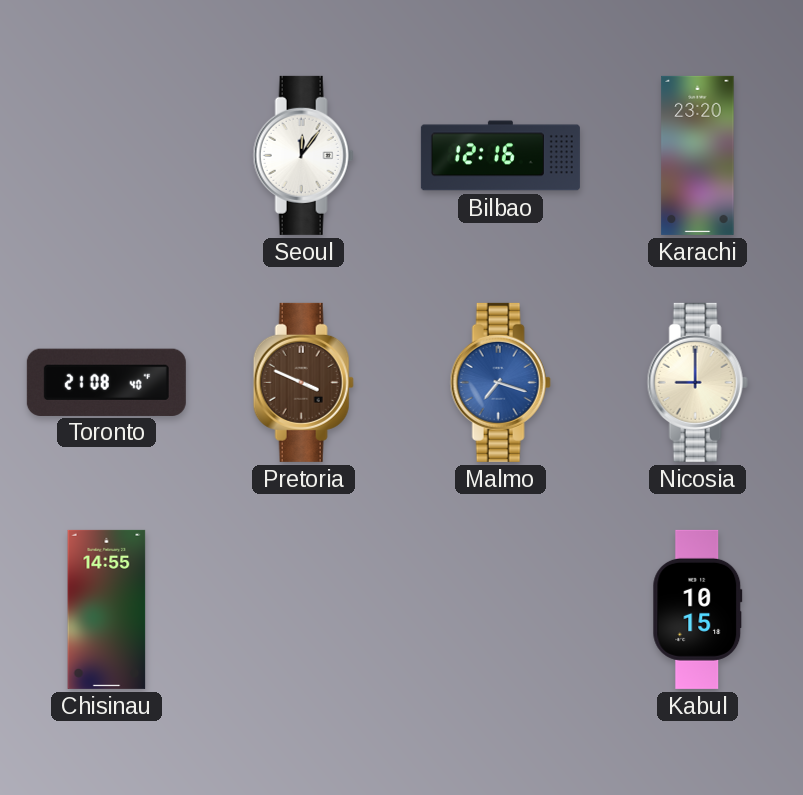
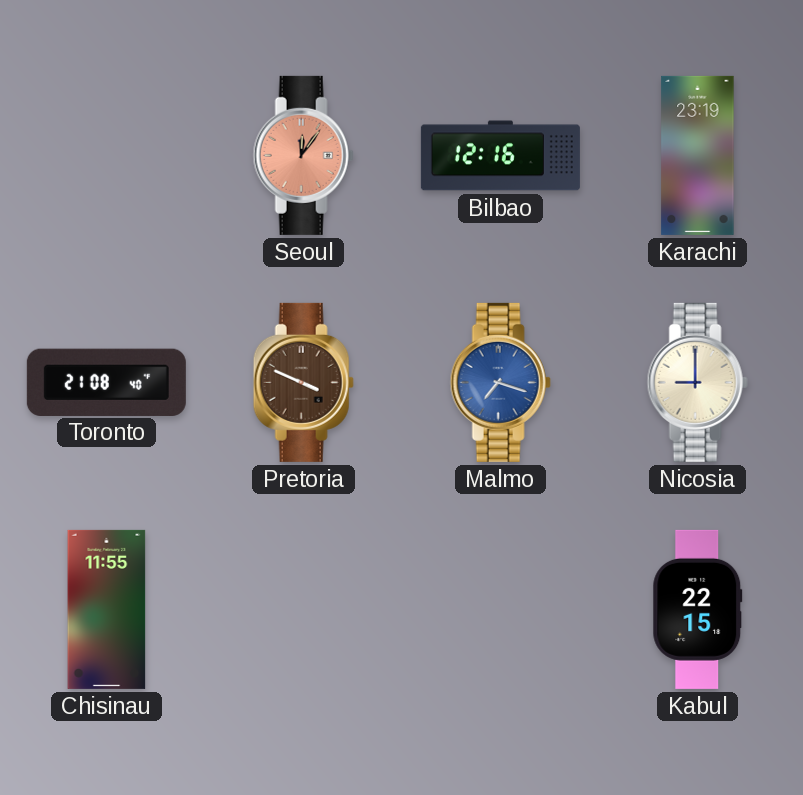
Seoul dial: white -> salmon
Karachi: 23:20 -> 23:19
Chisinau: 14:55 -> 11:55
Kabul: 10:15 -> 22:15
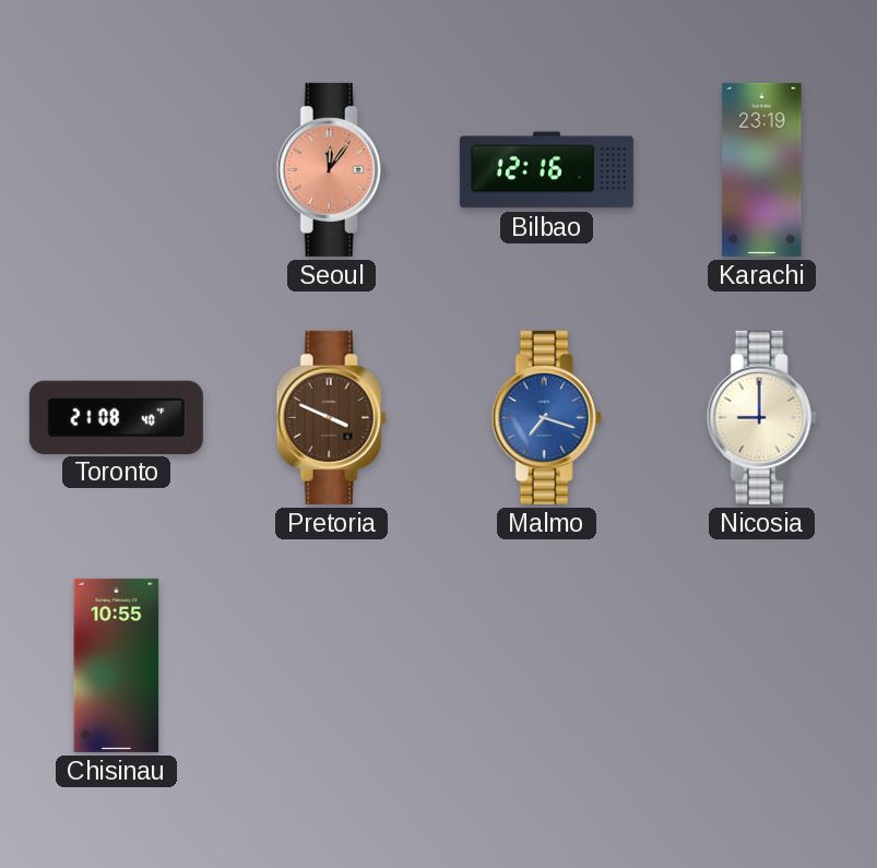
Chisinau: 11:55 -> 10:55
Kabul: 22:15 -> none
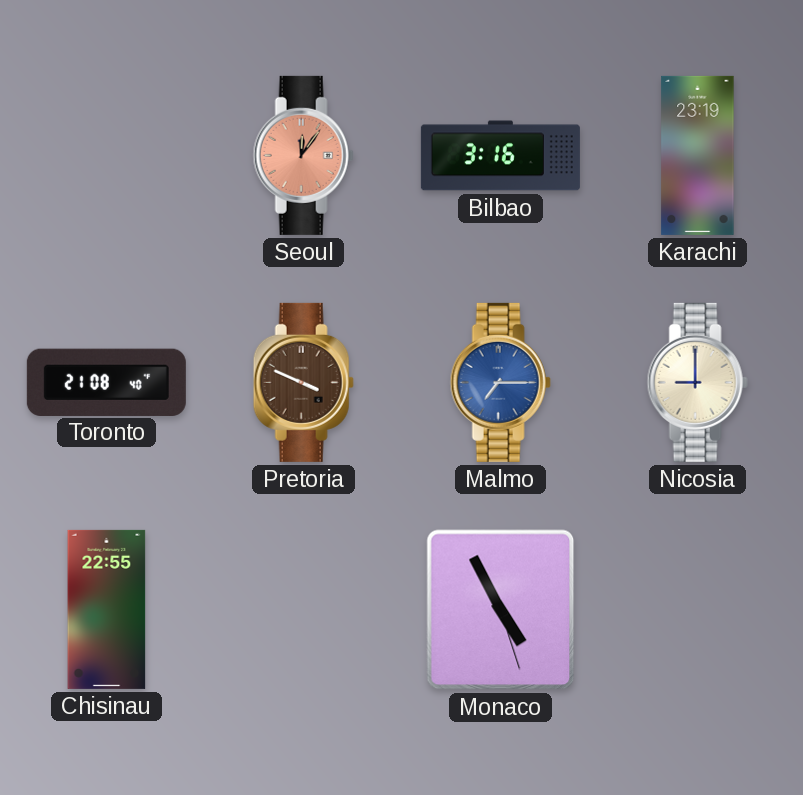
Bilbao: 12:16 -> 3:16
Malmo: 7:18 -> 7:15
Chisinau: 10:55 -> 22:55
Monaco: none -> 4:55
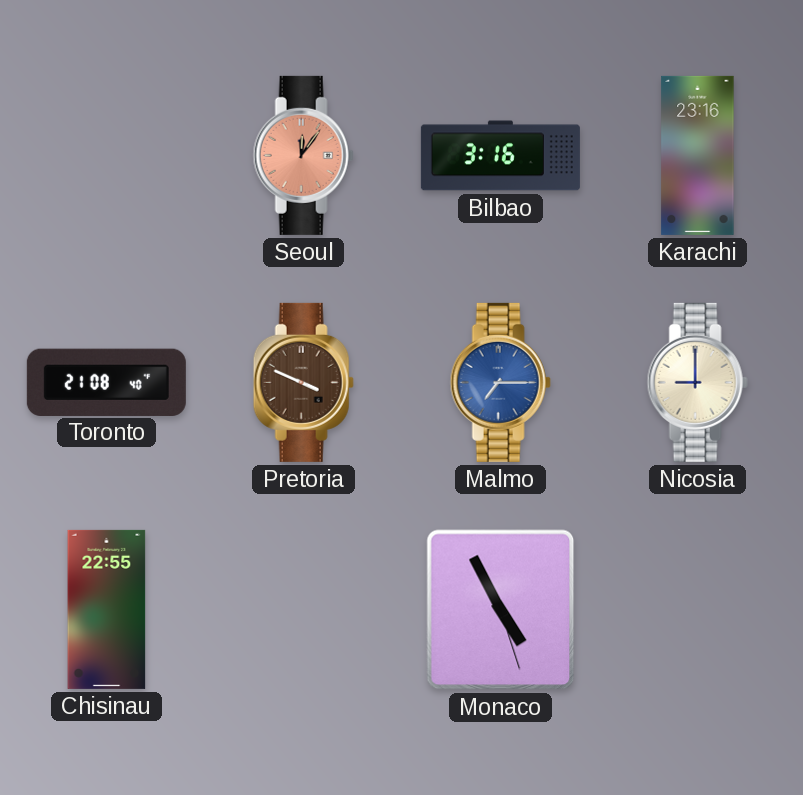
Karachi: 23:19 -> 23:16
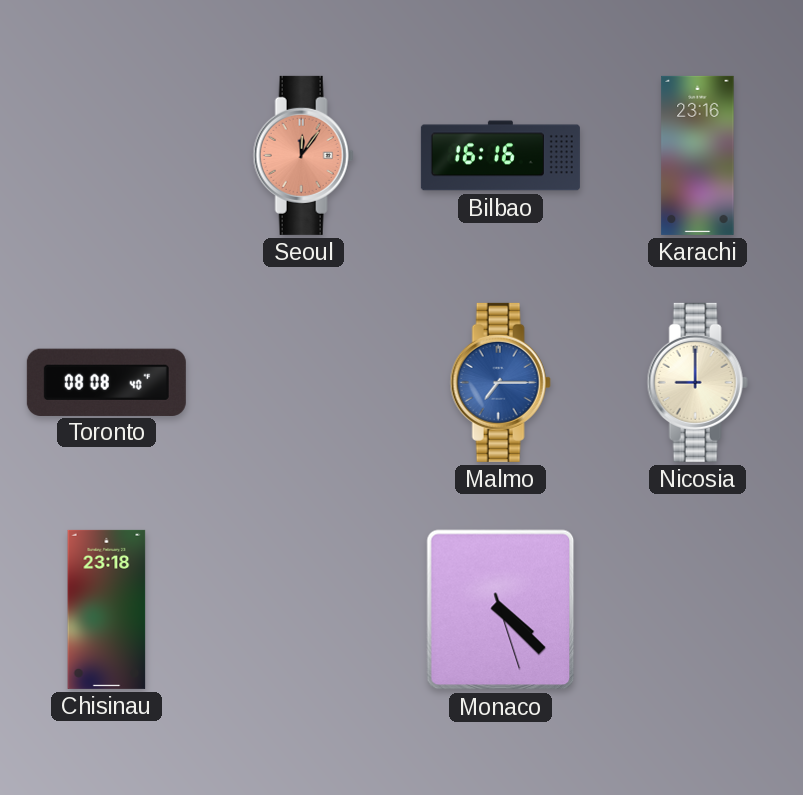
Bilbao: 3:16 -> 16:16
Toronto: 21:08 -> 08:08
Pretoria: 3:49 -> none
Chisinau: 22:55 -> 23:18
Monaco: 4:55 -> 4:22
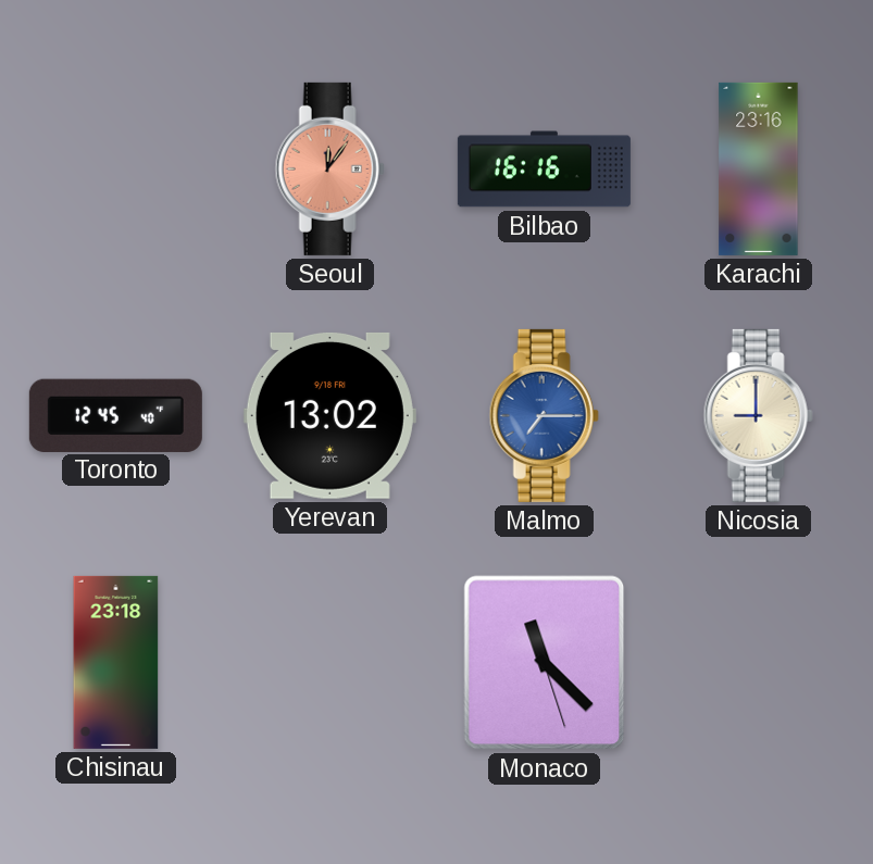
Toronto: 08:08 -> 12:45
Yerevan: none -> 13:02
Monaco: 4:22 -> 11:22
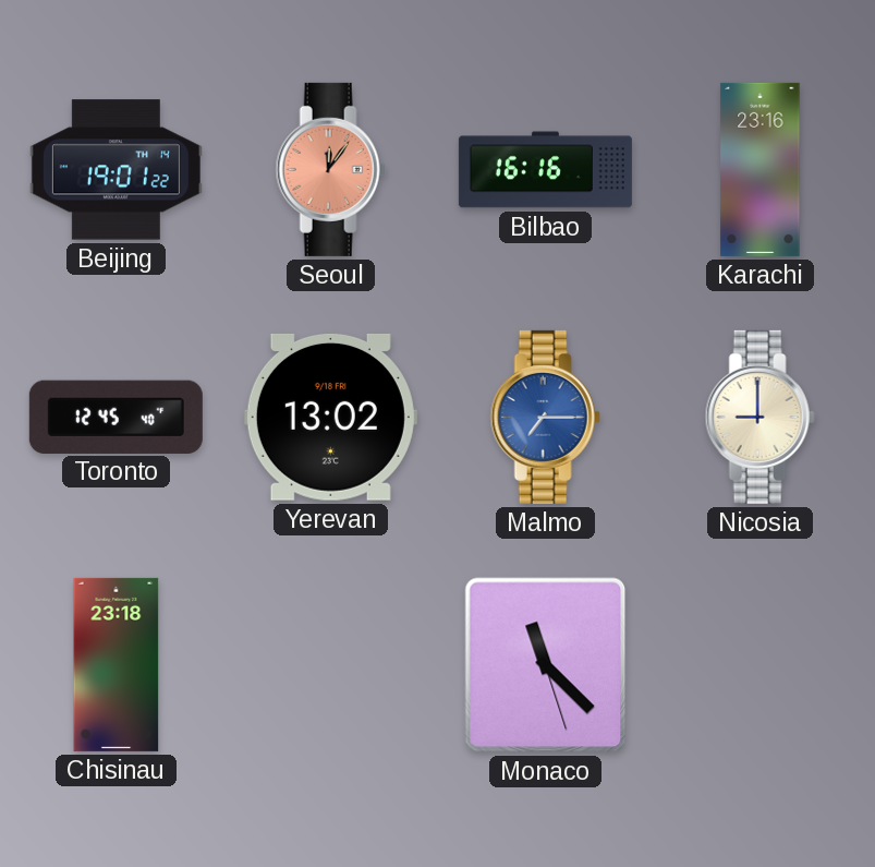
Beijing: none -> 19:01
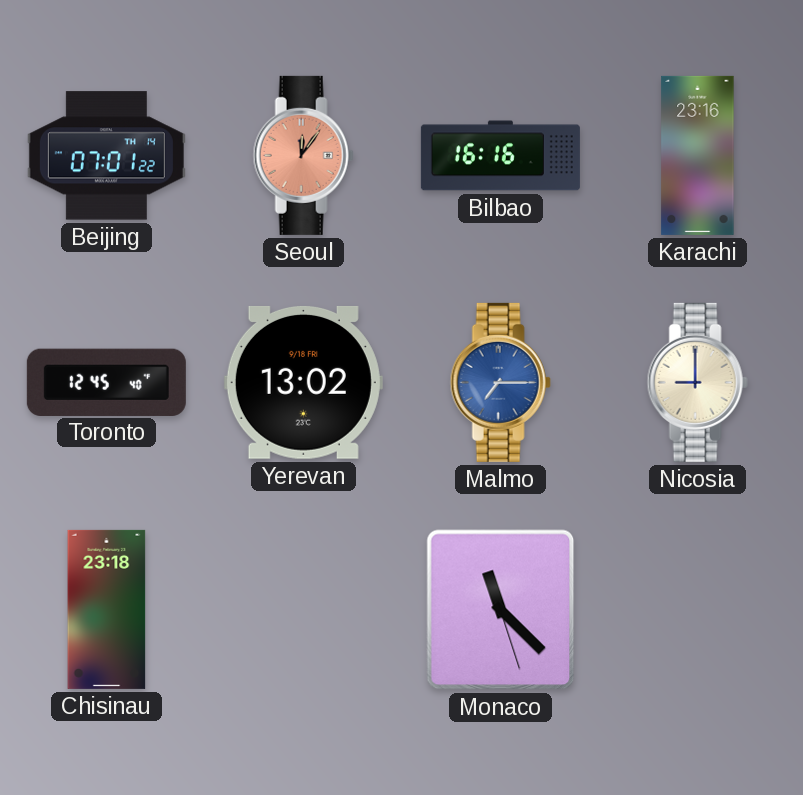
Beijing: 19:01 -> 07:01
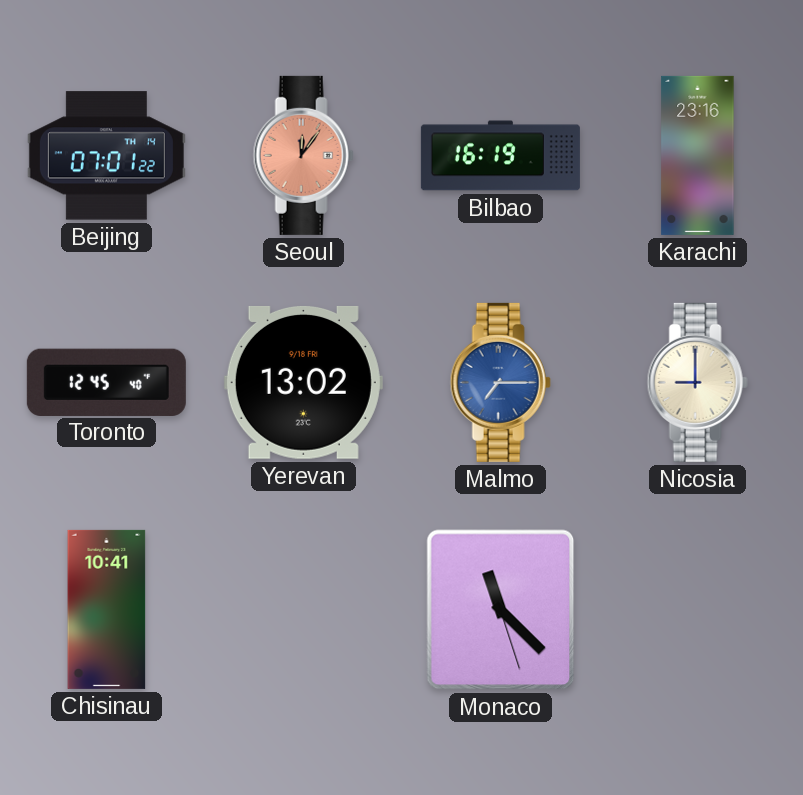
Bilbao: 16:16 -> 16:19
Chisinau: 23:18 -> 10:41
